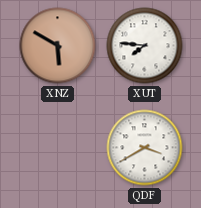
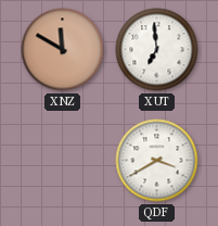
XNZ: 5:50 -> 11:50
XUT: 7:46 -> 6:59
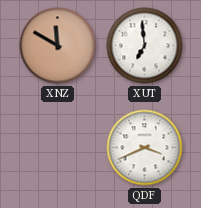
QDF: 3:40 -> 3:41
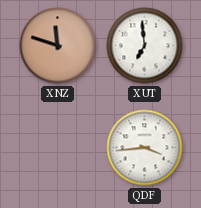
XNZ: 11:50 -> 11:48
QDF: 3:41 -> 3:44
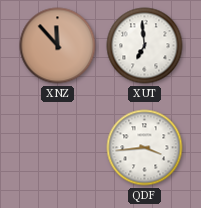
XNZ: 11:48 -> 11:53
